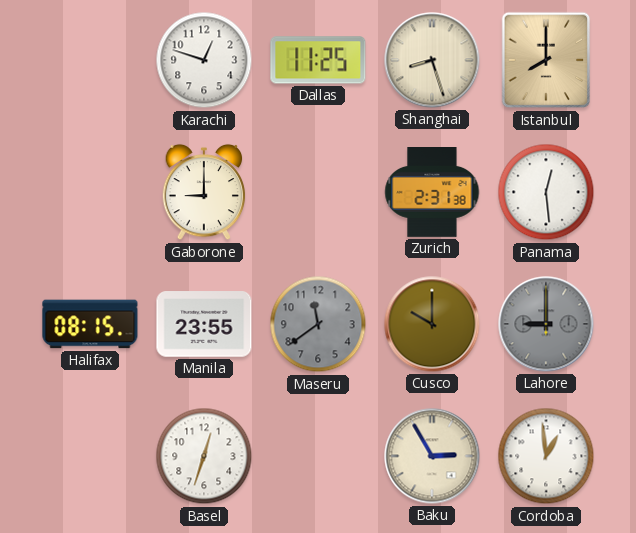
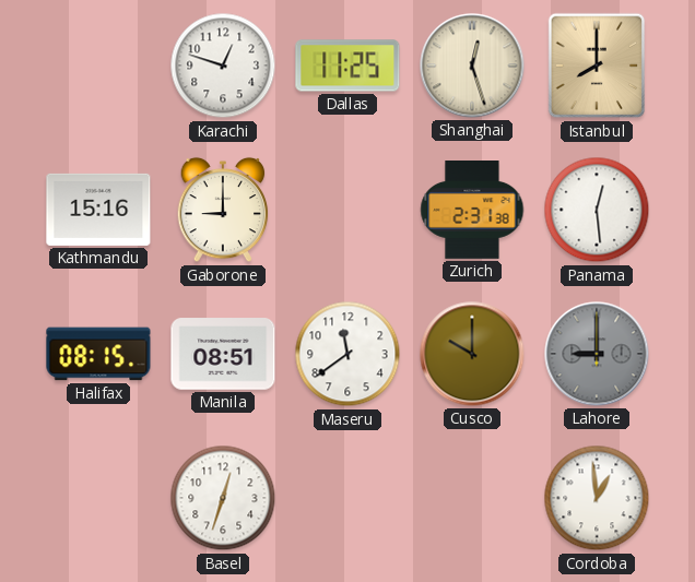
Shanghai: 8:27 -> 12:27
Kathmandu: none -> 15:16
Manila: 23:55 -> 08:51
Maseru dial: grey -> white
Baku: 2:55 -> none
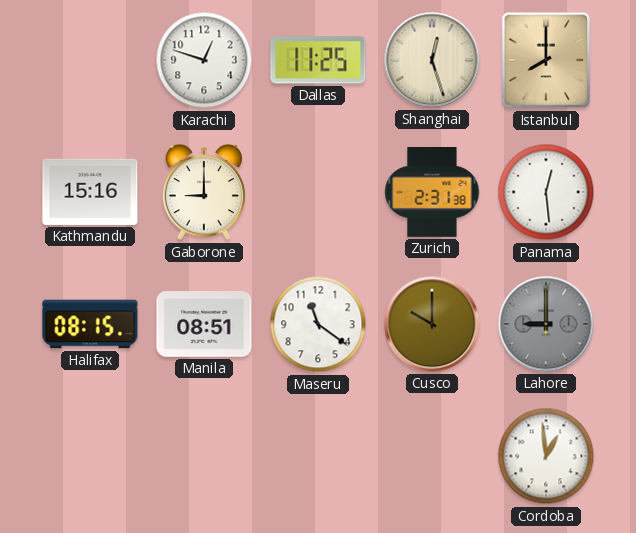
Maseru: 11:39 -> 11:21
Basel: 12:33 -> none
